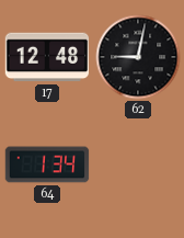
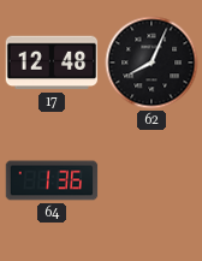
62: 9:02 -> 8:04
64: 1:34 -> 1:36
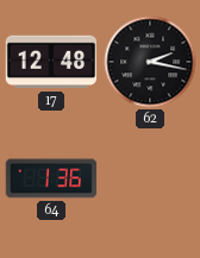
62: 8:04 -> 2:17
